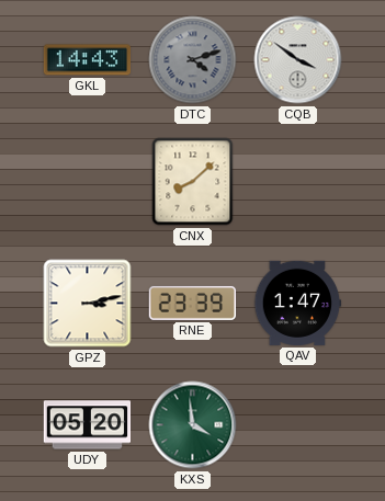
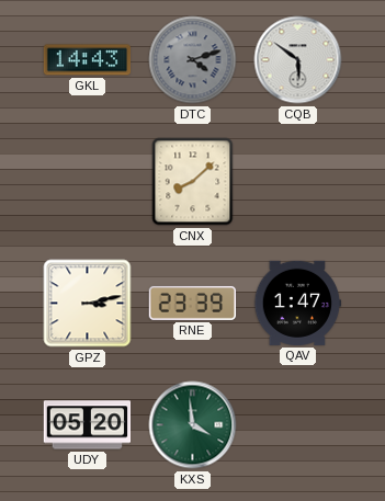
CQB: 3:51 -> 5:51
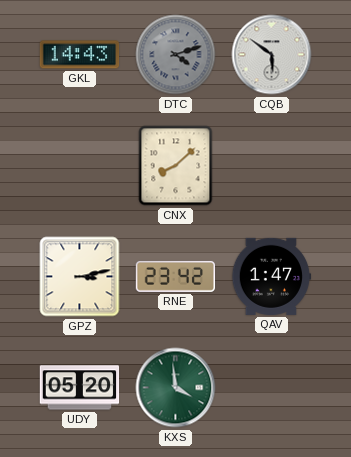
RNE: 23:39 -> 23:42
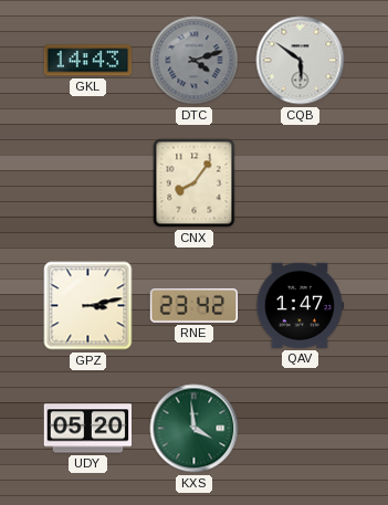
CNX: 8:08 -> 8:06
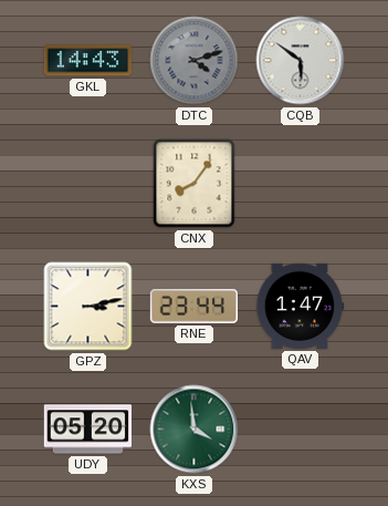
RNE: 23:42 -> 23:44
